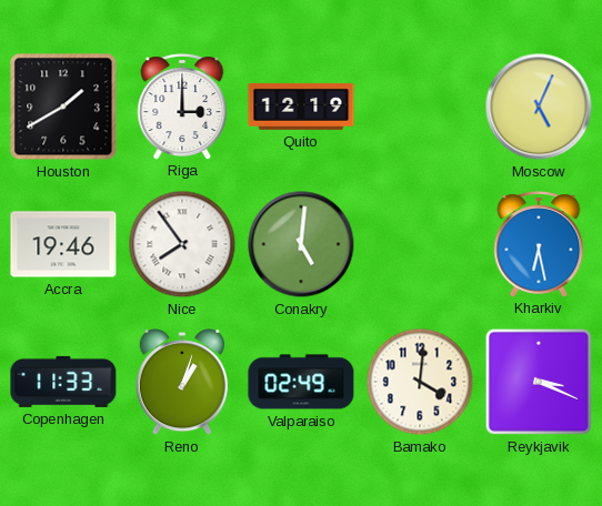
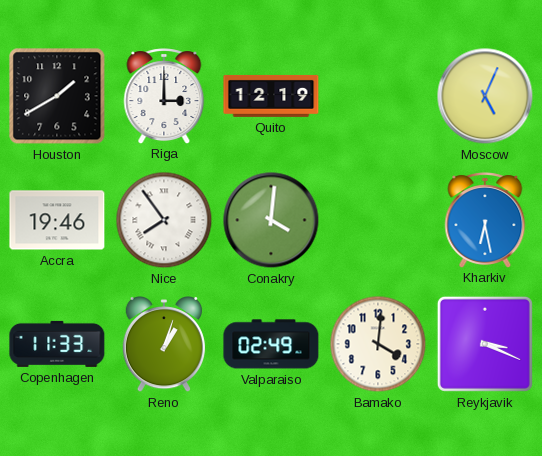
Conakry: 5:01 -> 4:01
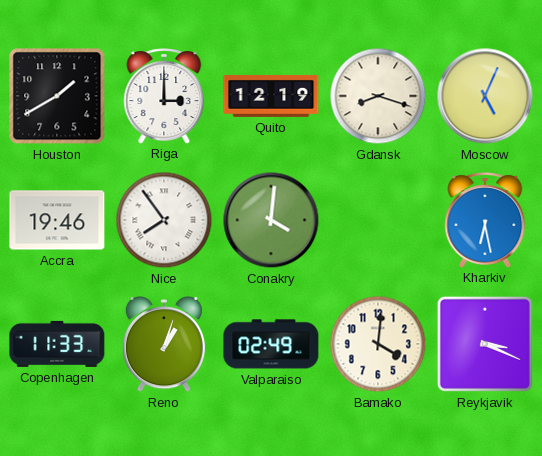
Gdansk: none -> 8:18
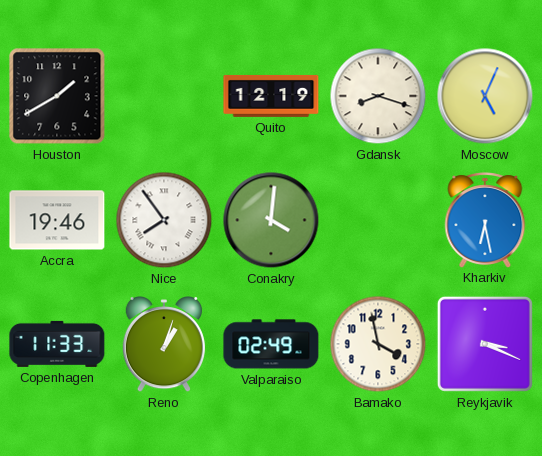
Riga: 3:00 -> none
Bamako: 4:01 -> 3:58
